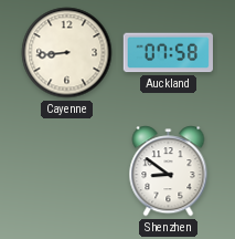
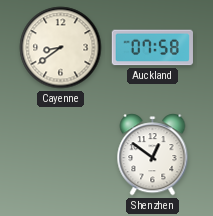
Cayenne: 8:44 -> 8:39
Shenzhen: 8:51 -> 12:51
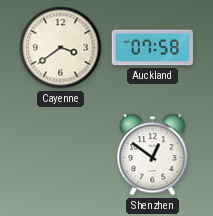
Cayenne: 8:39 -> 3:39
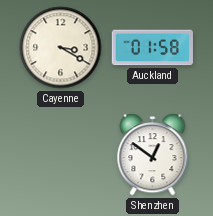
Cayenne: 3:39 -> 3:20
Auckland: 07:58 -> 01:58
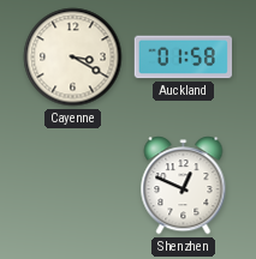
Shenzhen: 12:51 -> 12:49
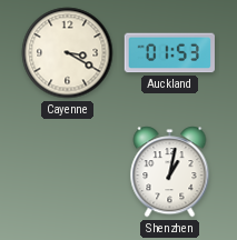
Auckland: 01:58 -> 01:53
Shenzhen: 12:49 -> 1:02
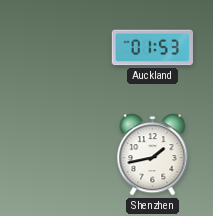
Cayenne: 3:20 -> none
Shenzhen: 1:02 -> 1:43
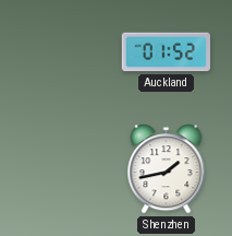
Auckland: 01:53 -> 01:52
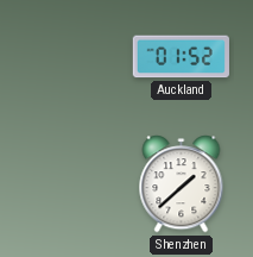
Shenzhen: 1:43 -> 1:38
